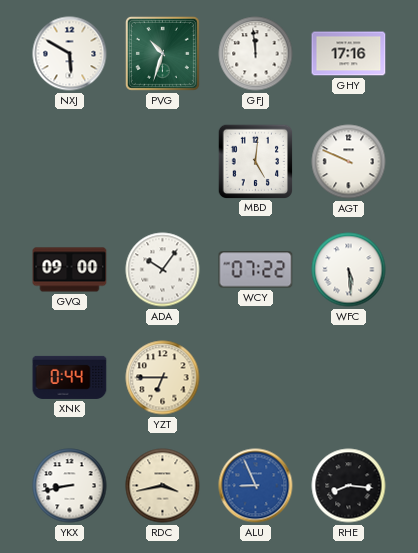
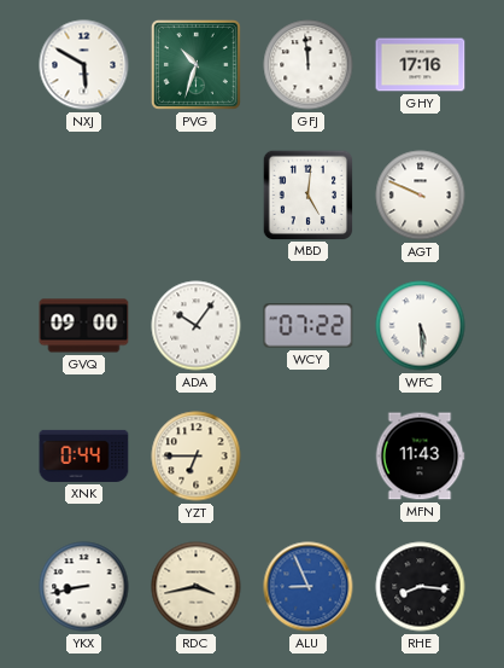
MFN: none -> 11:43
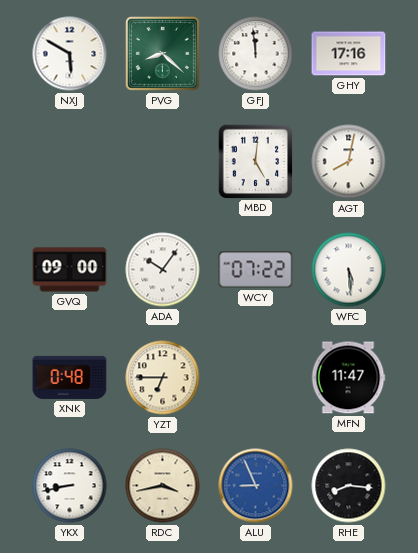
PVG: 10:33 -> 8:22
AGT: 9:49 -> 8:02
XNK: 0:44 -> 0:48
MFN: 11:43 -> 11:47
